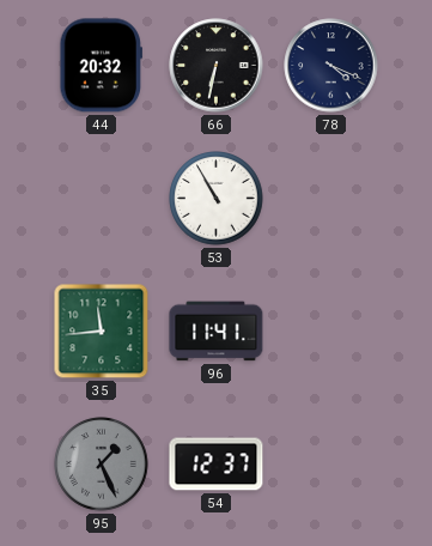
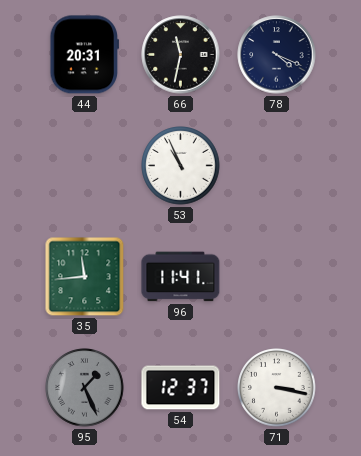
44: 20:32 -> 20:31
66: 6:32 -> 11:32
53: 10:55 -> 10:56
71: none -> 3:17
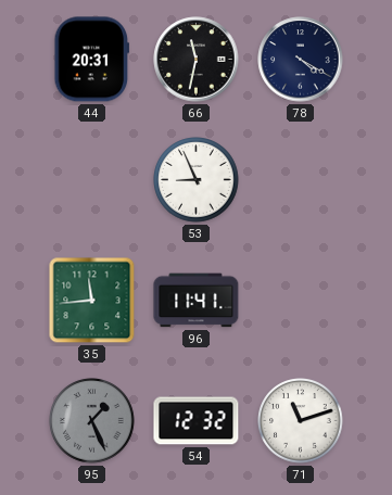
78: 4:19 -> 4:20
53: 10:56 -> 8:56
54: 12:37 -> 12:32
71: 3:17 -> 11:12
